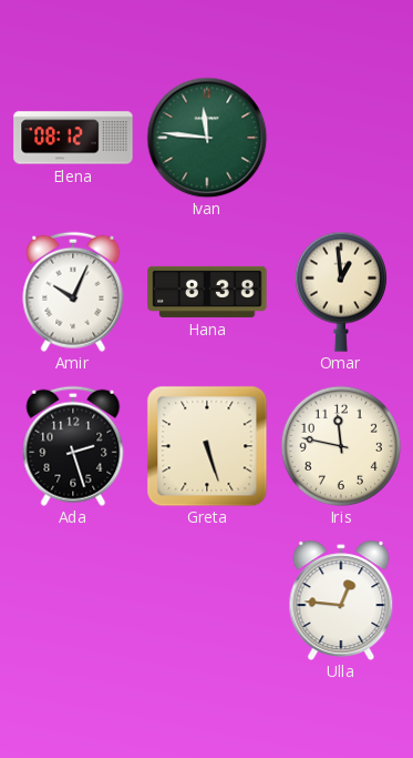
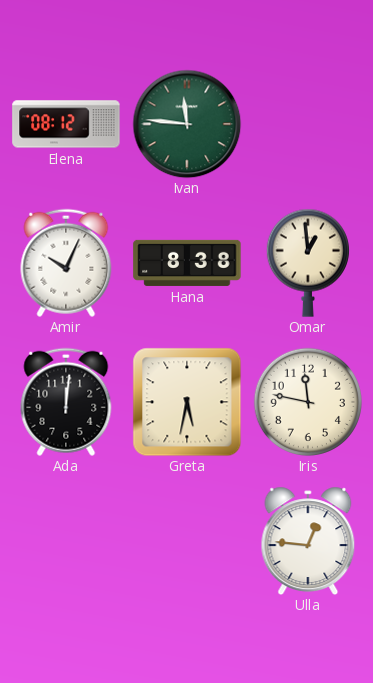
Ada: 2:27 -> 12:01
Greta: 5:27 -> 5:32
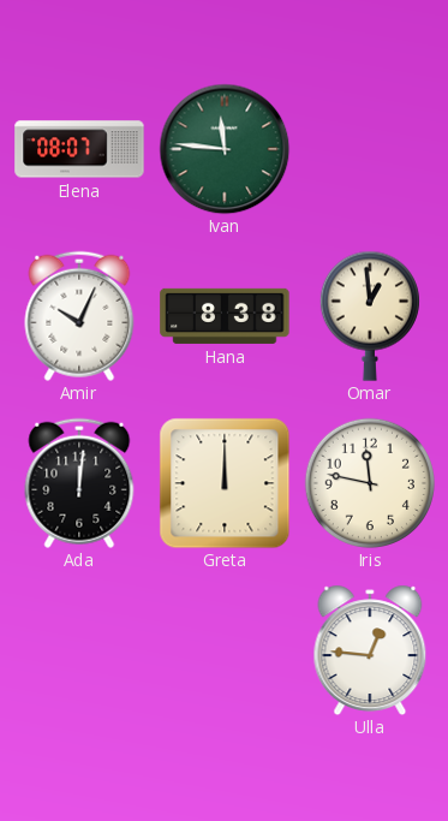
Elena: 08:12 -> 08:07
Greta: 5:32 -> 12:00
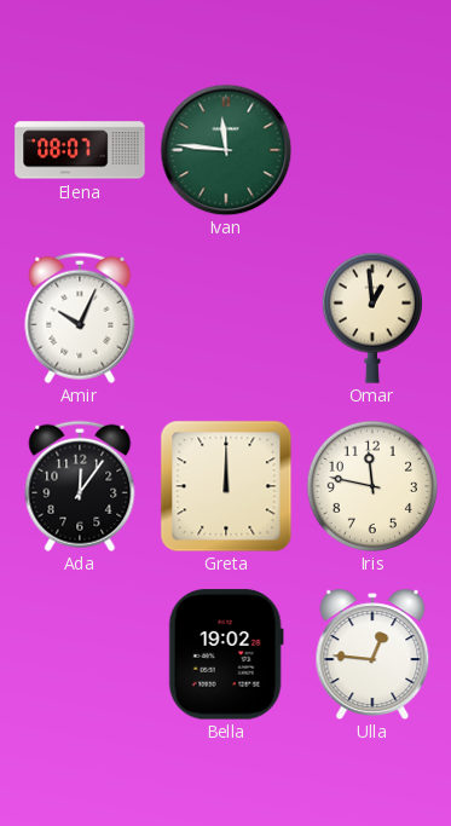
Hana: 8:38 -> none
Ada: 12:01 -> 12:06
Bella: none -> 19:02
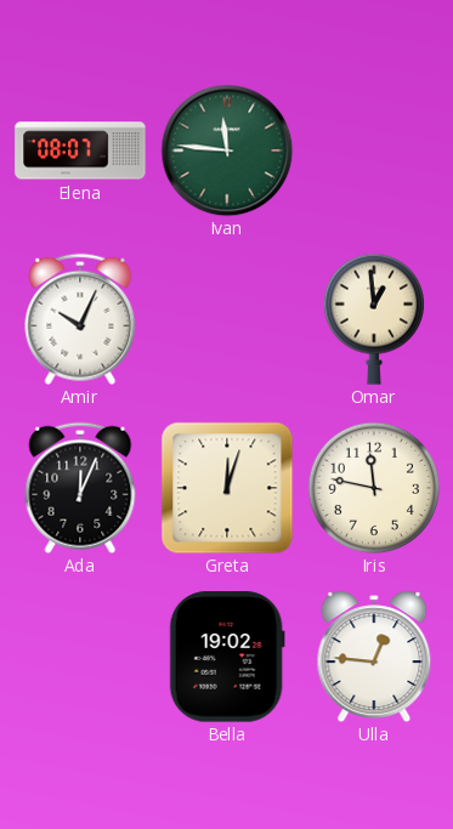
Ada: 12:06 -> 12:04
Greta: 12:00 -> 12:03
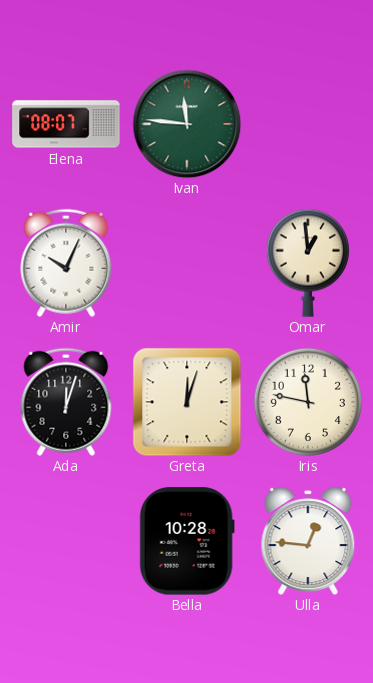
Ada: 12:04 -> 12:03
Bella: 19:02 -> 10:28
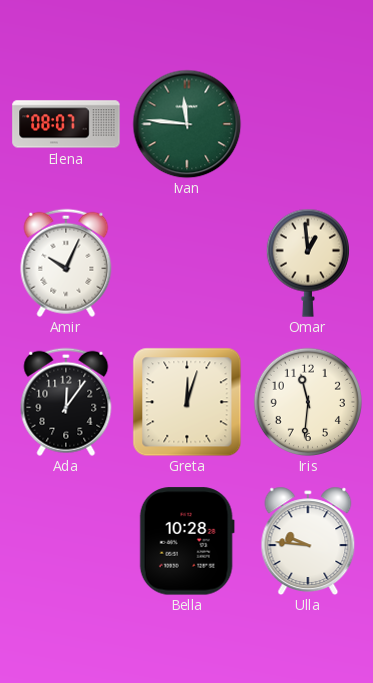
Ada: 12:03 -> 12:06
Iris: 11:47 -> 11:31
Ulla: 12:46 -> 9:46
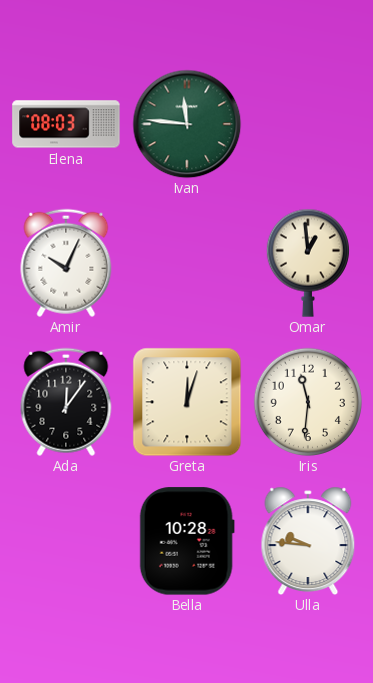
Elena: 08:07 -> 08:03
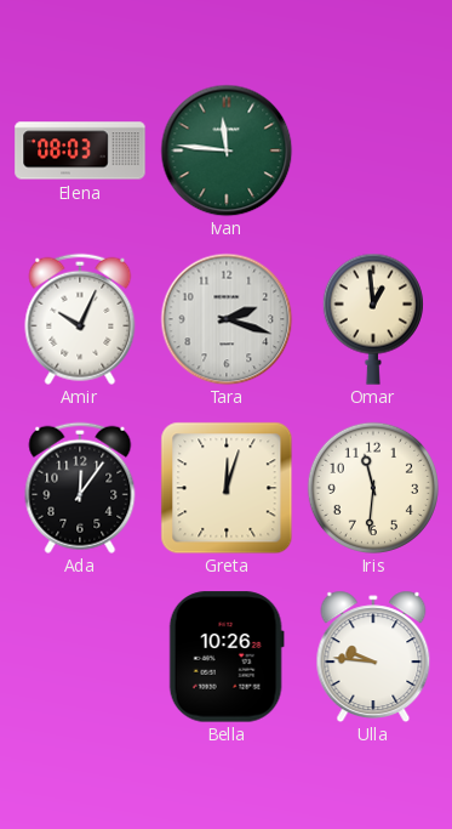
Tara: none -> 2:18
Bella: 10:28 -> 10:26
